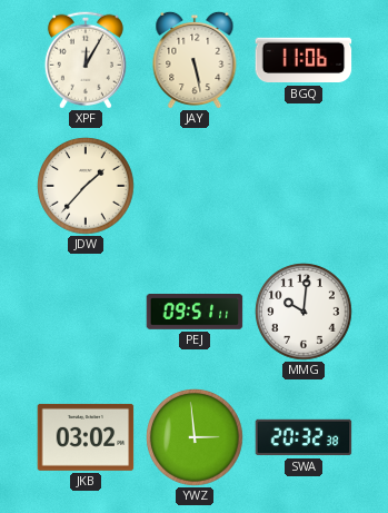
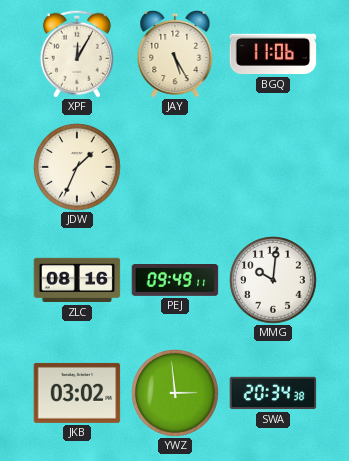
JAY: 5:28 -> 5:25
JDW: 1:37 -> 1:34
ZLC: none -> 08:16
PEJ: 09:51 -> 09:49
SWA: 20:32 -> 20:34
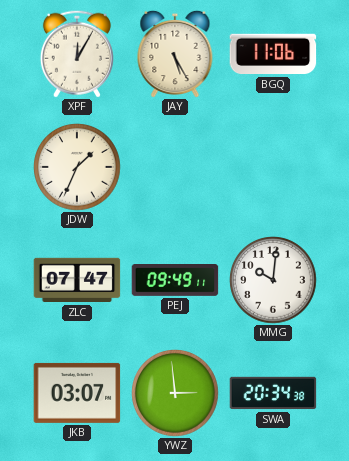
ZLC: 08:16 -> 07:47
JKB: 03:02 -> 03:07
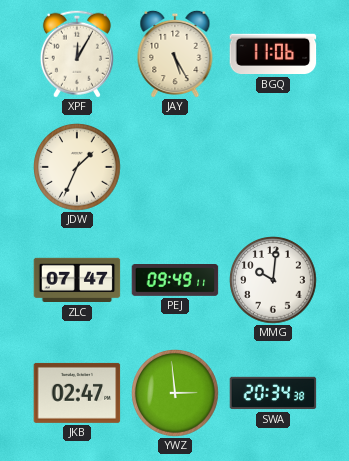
JKB: 03:07 -> 02:47
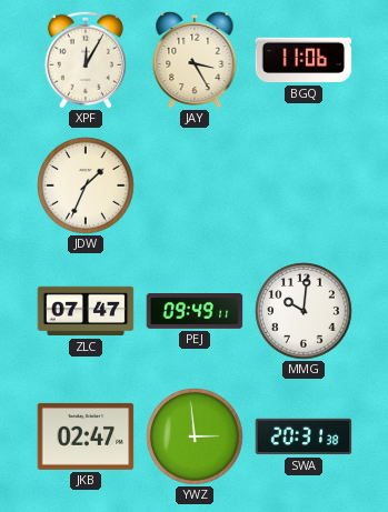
JAY: 5:25 -> 3:25
SWA: 20:34 -> 20:31
